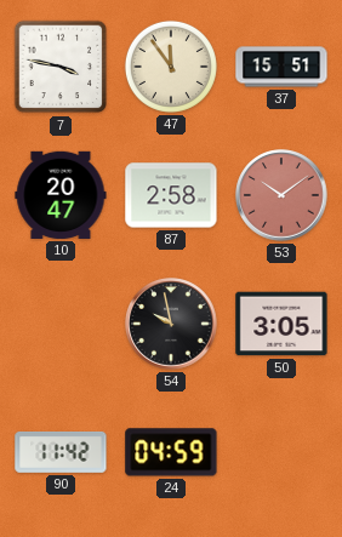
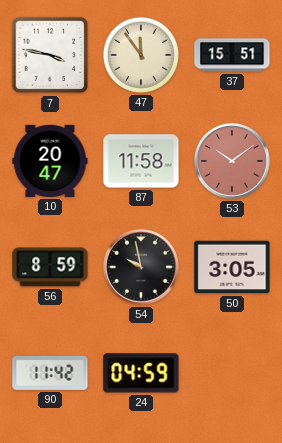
87: 2:58 -> 11:58
56: none -> 8:59
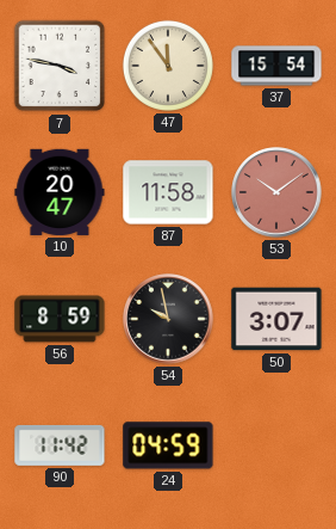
37: 15:51 -> 15:54
50: 3:05 -> 3:07
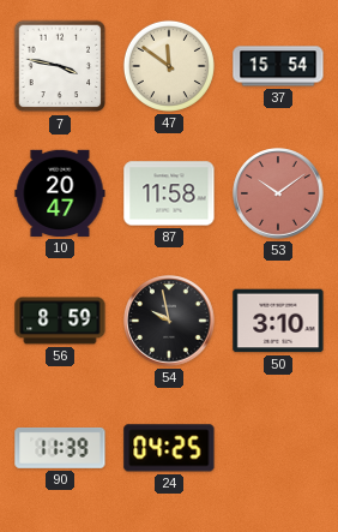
47: 11:54 -> 11:51
50: 3:07 -> 3:10
90: 11:42 -> 11:39
24: 04:59 -> 04:25
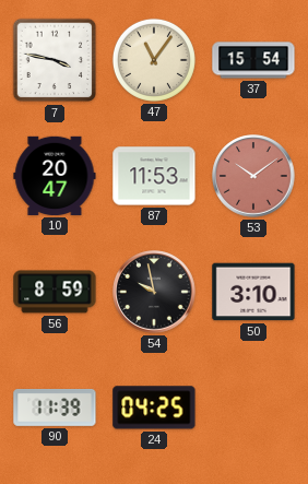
47: 11:51 -> 11:06
87: 11:58 -> 11:53
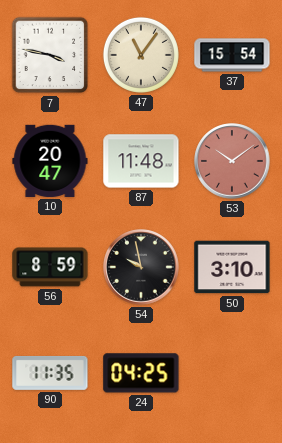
87: 11:53 -> 11:48
90: 11:39 -> 11:35
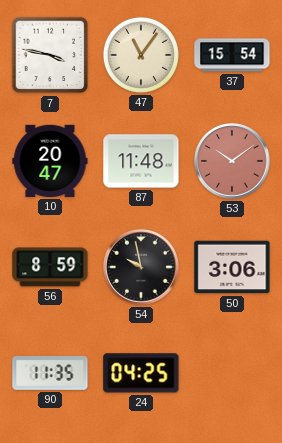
50: 3:10 -> 3:06
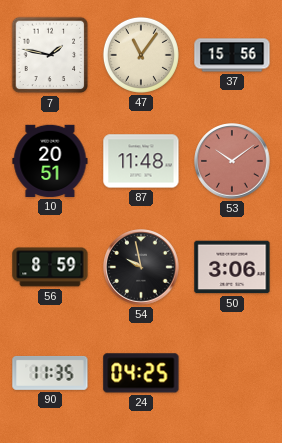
7: 3:47 -> 1:47
37: 15:54 -> 15:56
10: 20:47 -> 20:51
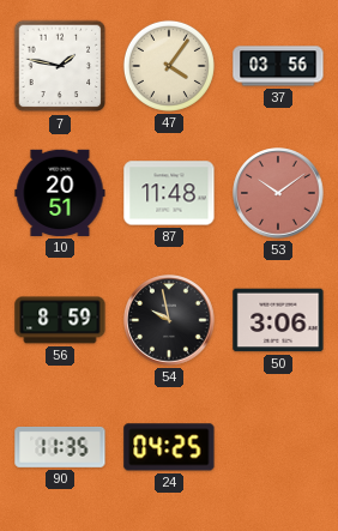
47: 11:06 -> 4:06
37: 15:56 -> 03:56
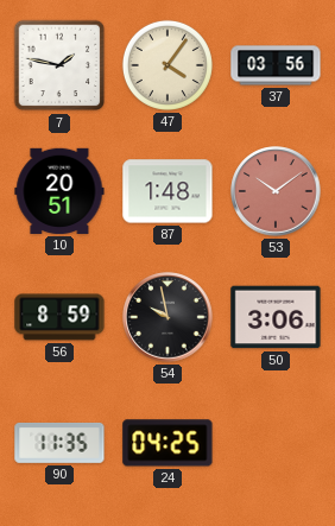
87: 11:48 -> 1:48
